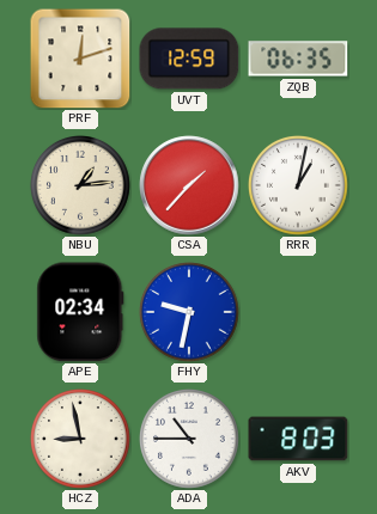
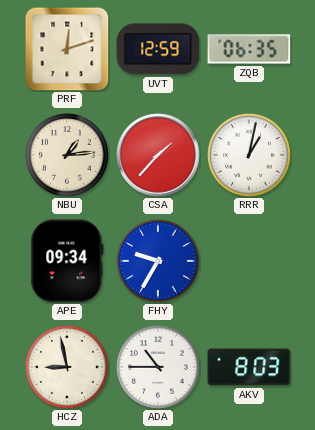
APE: 02:34 -> 09:34
FHY: 9:32 -> 9:35
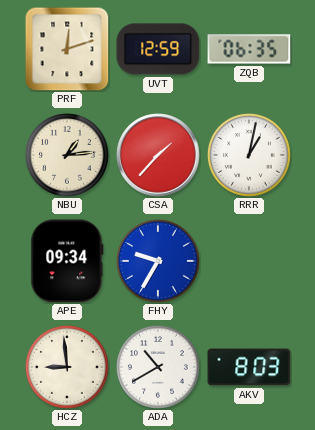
HCZ: 8:58 -> 8:59
ADA: 10:45 -> 10:40
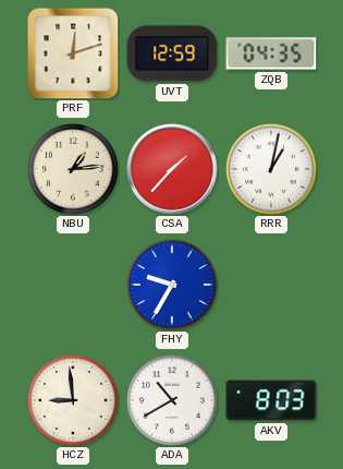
ZQB: 06:35 -> 04:35
APE: 09:34 -> none
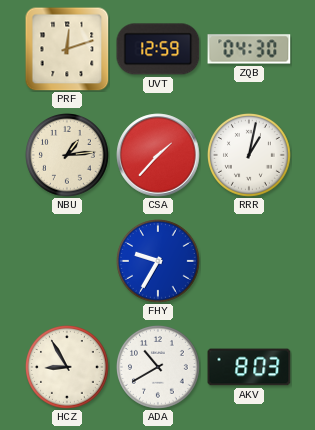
ZQB: 04:35 -> 04:30
HCZ: 8:59 -> 8:55
